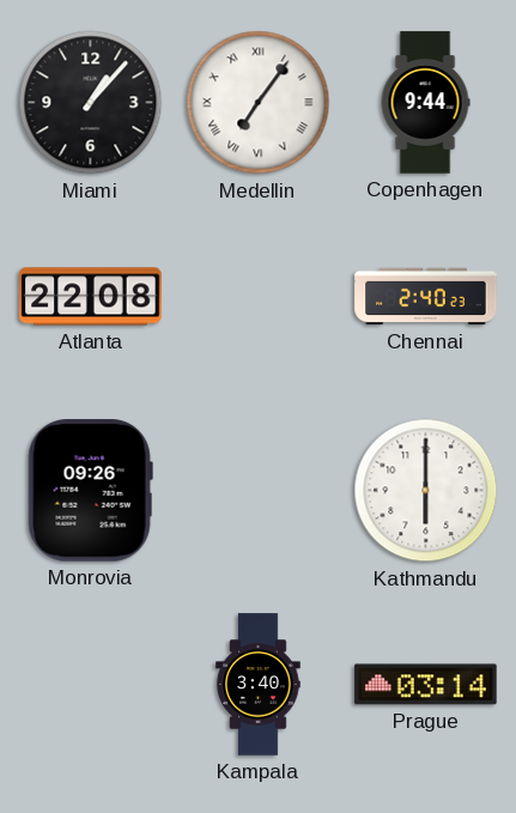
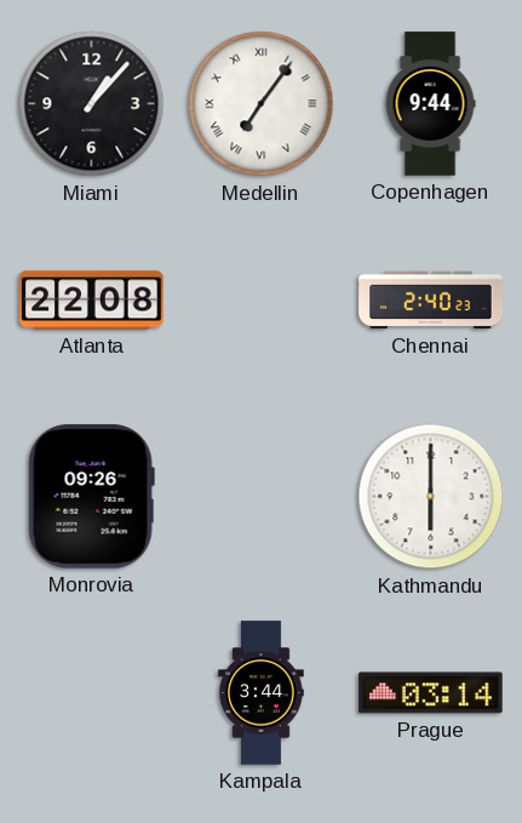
Kampala: 3:40 -> 3:44
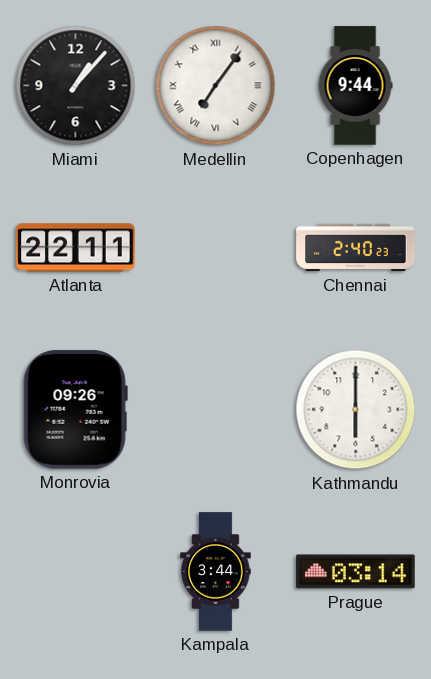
Atlanta: 22:08 -> 22:11
